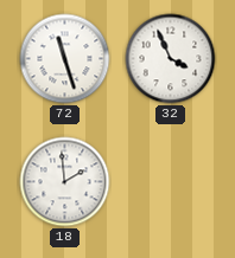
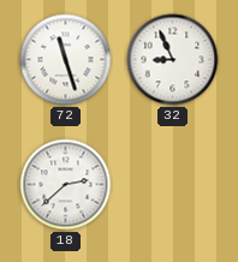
32: 3:56 -> 8:56
18: 1:59 -> 2:38
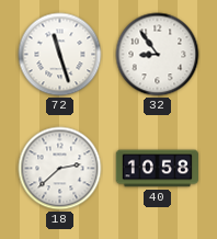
32: 8:56 -> 8:54
40: none -> 10:58
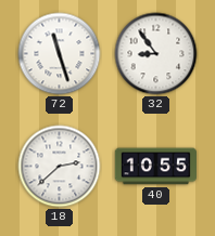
40: 10:58 -> 10:55
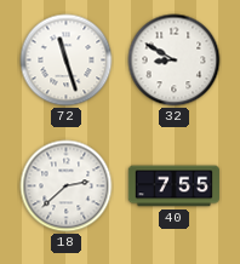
32: 8:54 -> 8:50
40: 10:55 -> 7:55
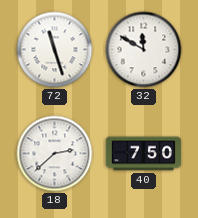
32: 8:50 -> 11:50
40: 7:55 -> 7:50
